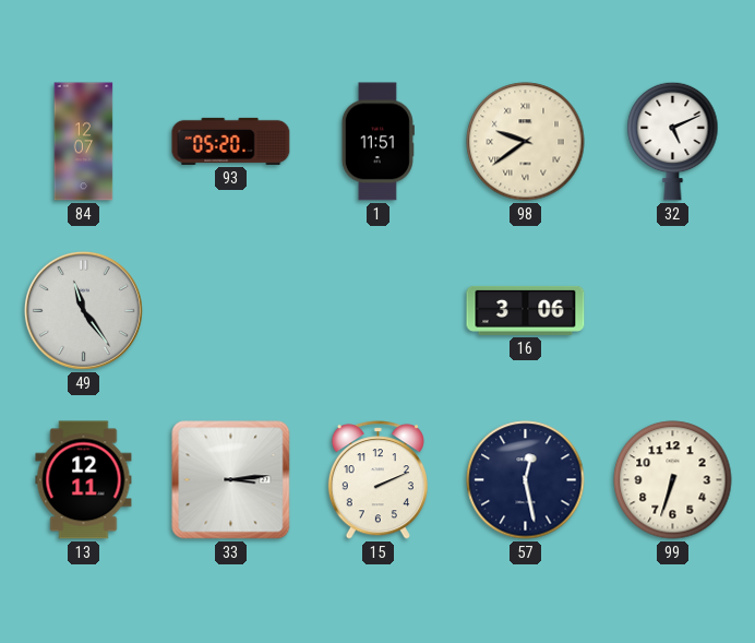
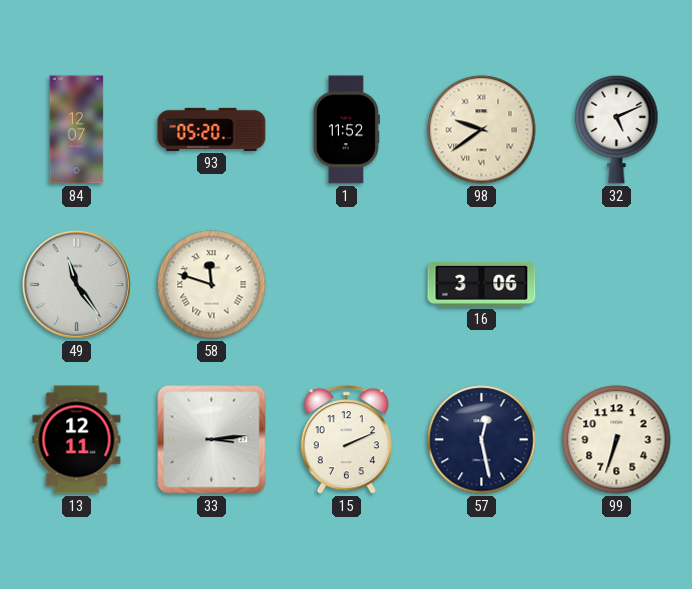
1: 11:51 -> 11:52
58: none -> 11:48
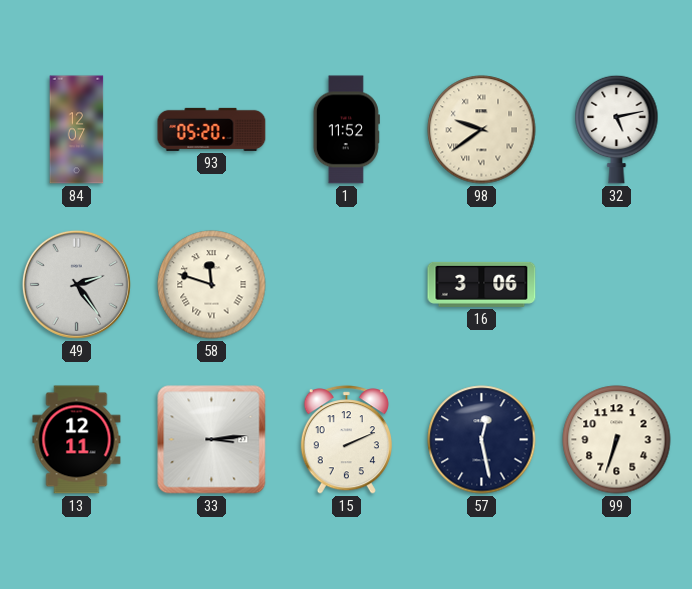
32: 5:11 -> 5:13
49: 11:24 -> 2:24
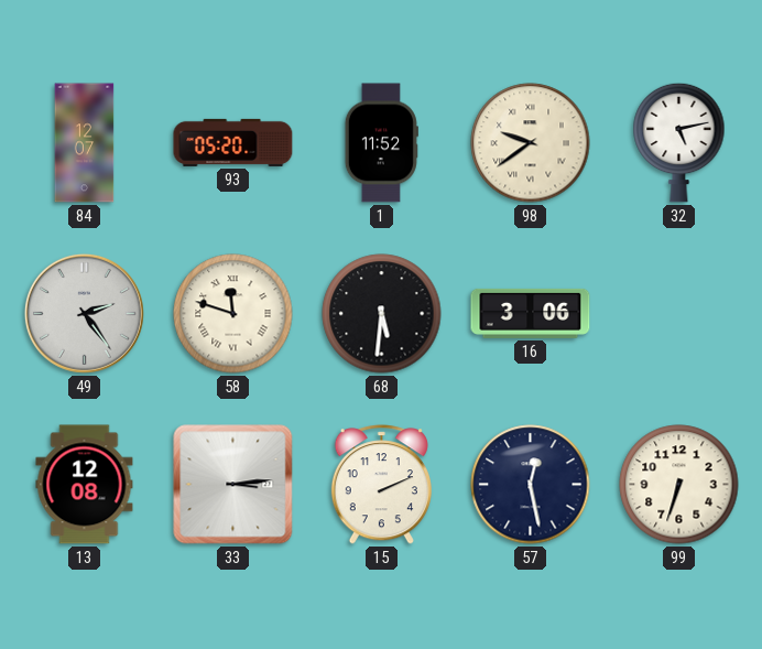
68: none -> 5:31
13: 12:11 -> 12:08
